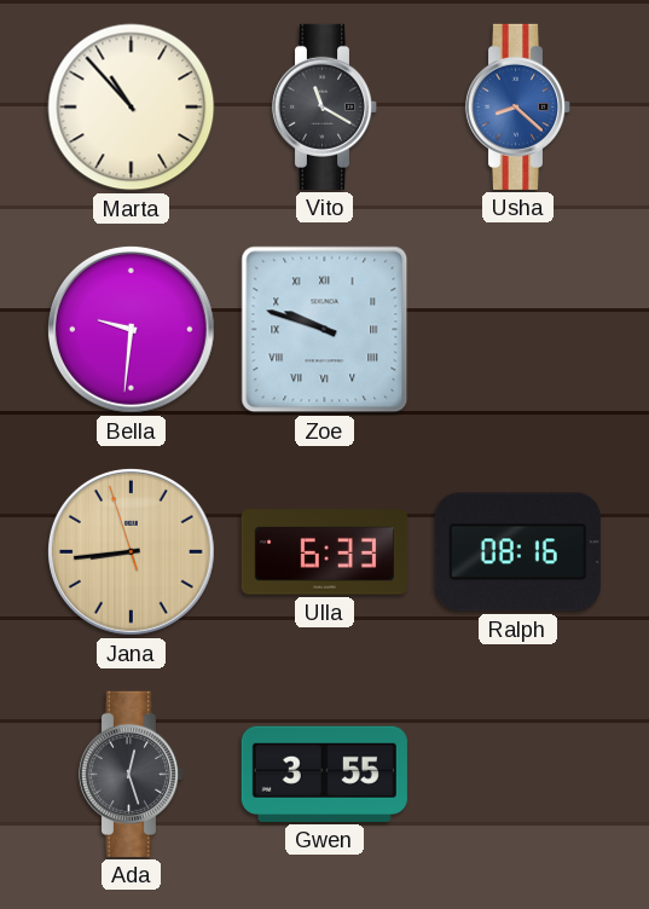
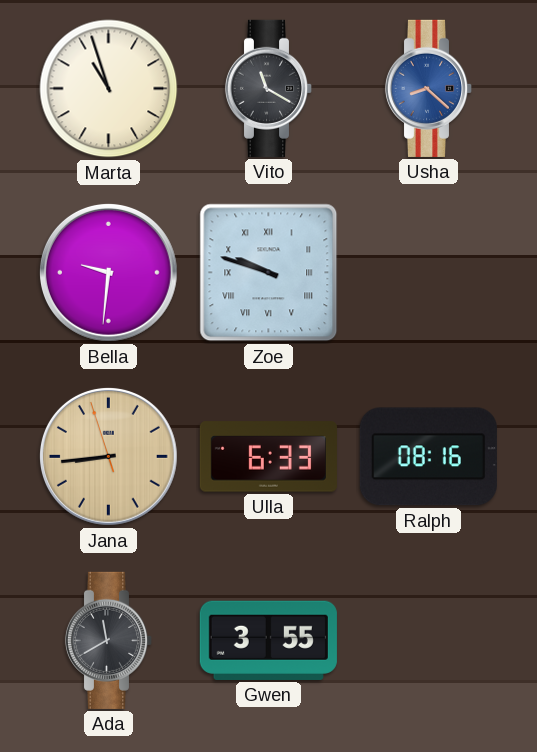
Marta: 10:53 -> 10:57
Ada: 12:27 -> 11:40
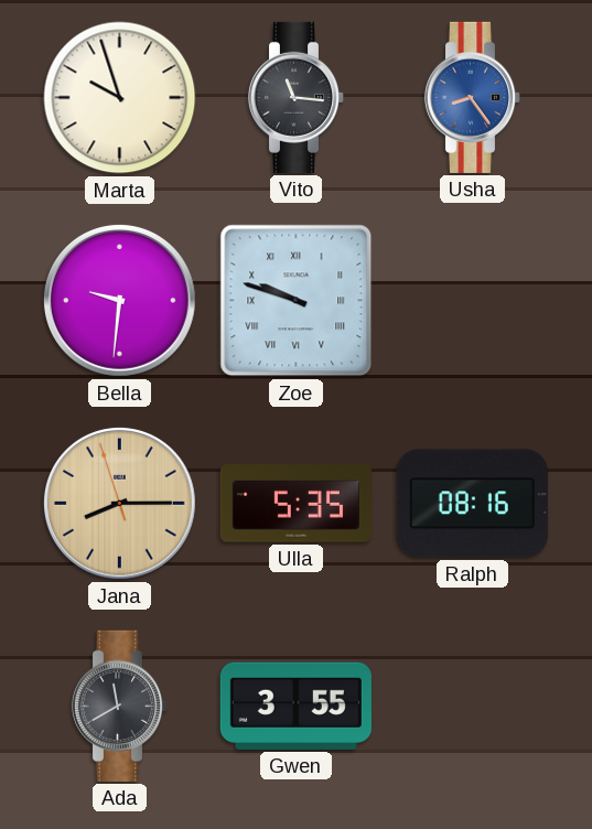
Marta: 10:57 -> 9:57
Vito: 11:20 -> 11:16
Usha: 8:22 -> 8:24
Jana: 8:43 -> 8:14
Ulla: 6:33 -> 5:35
